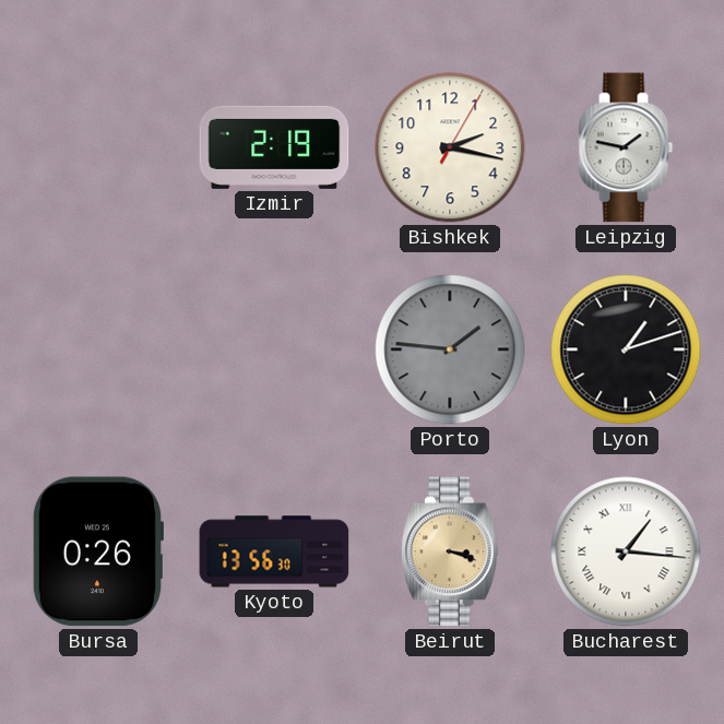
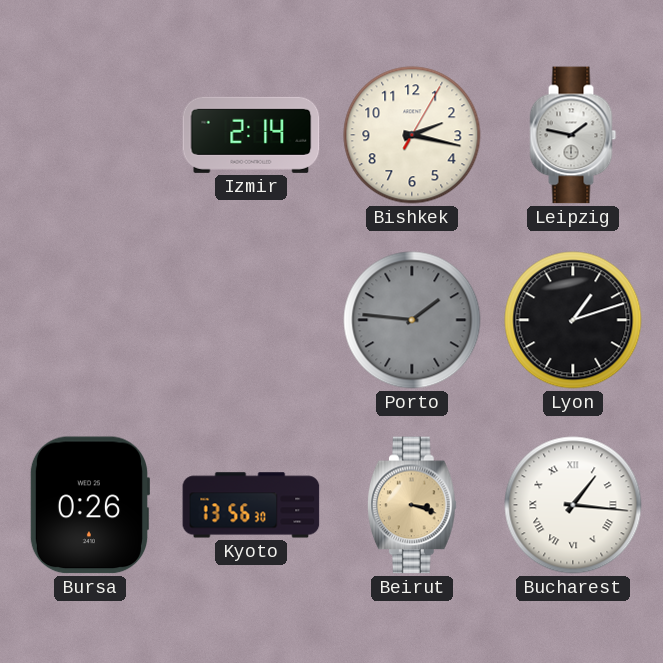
Izmir: 2:19 -> 2:14
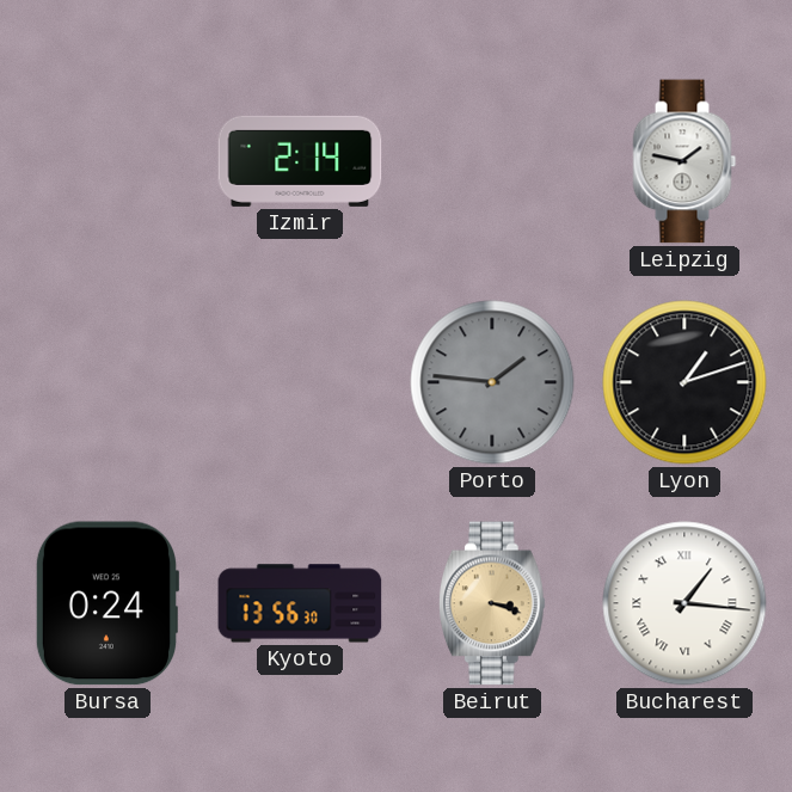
Bishkek: 2:17 -> none
Bursa: 0:26 -> 0:24
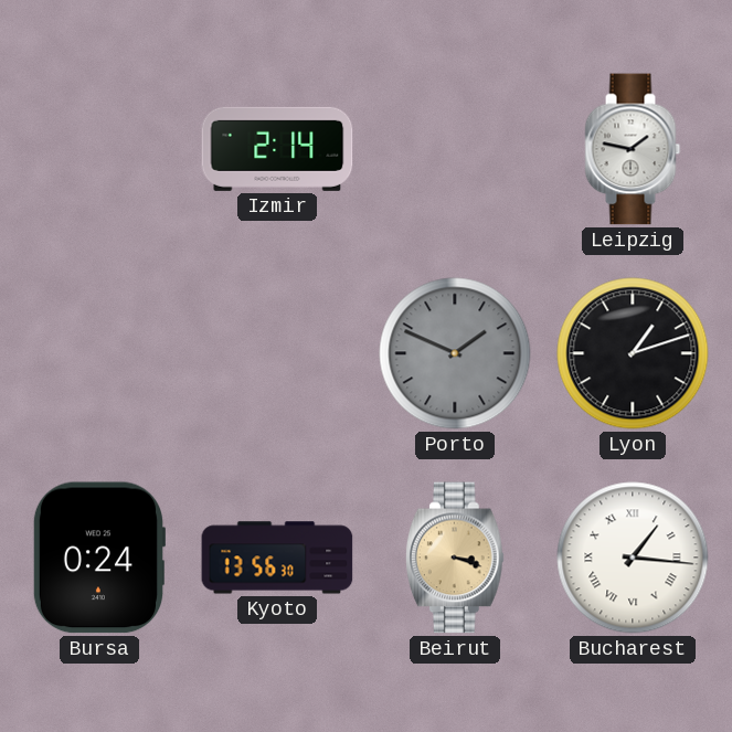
Porto: 1:46 -> 1:49
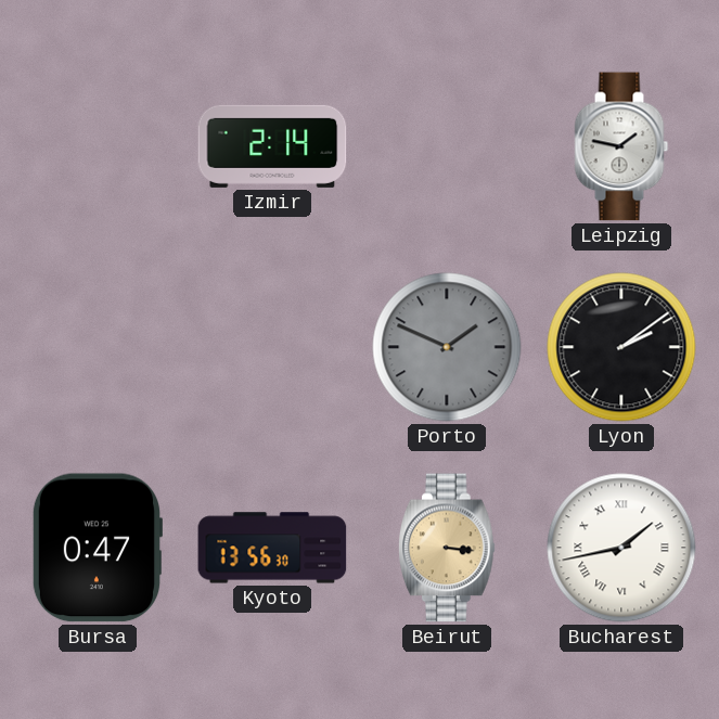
Lyon: 1:12 -> 2:09
Bursa: 0:24 -> 0:47
Beirut: 3:18 -> 3:16
Bucharest: 1:16 -> 1:43
